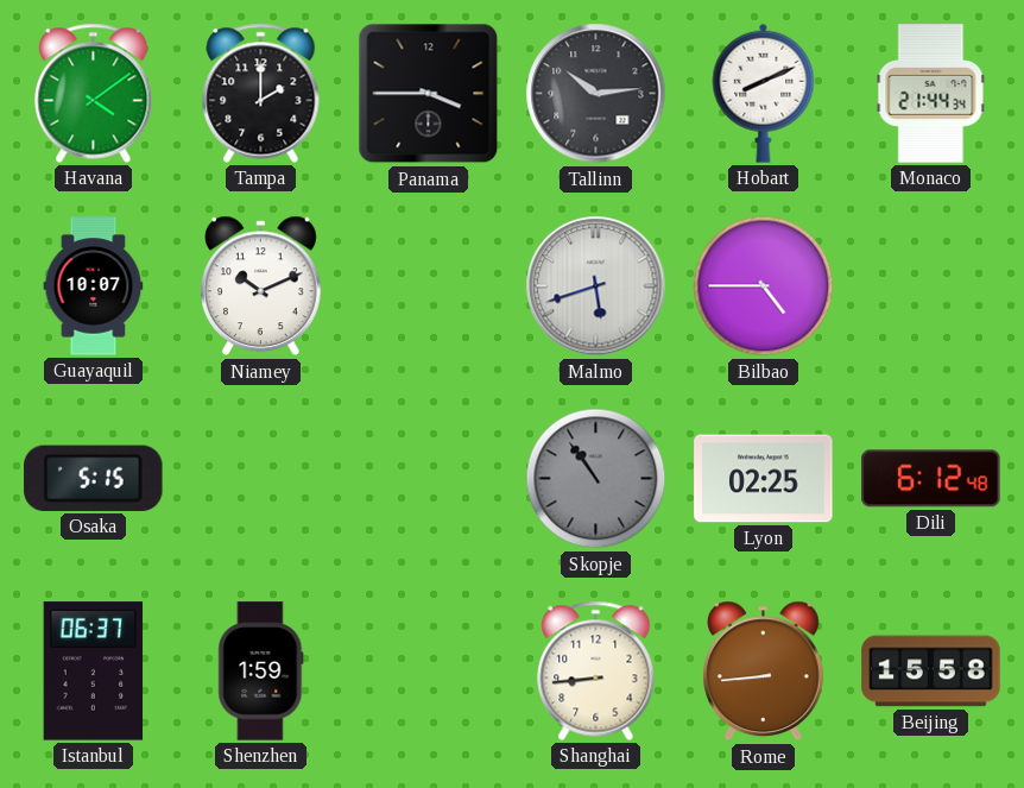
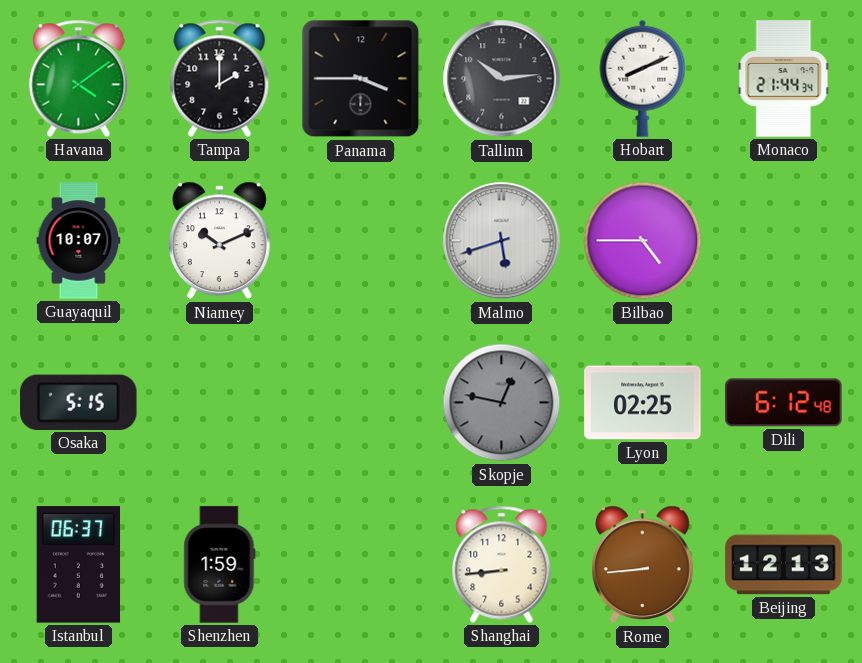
Skopje: 10:54 -> 12:47
Beijing: 15:58 -> 12:13
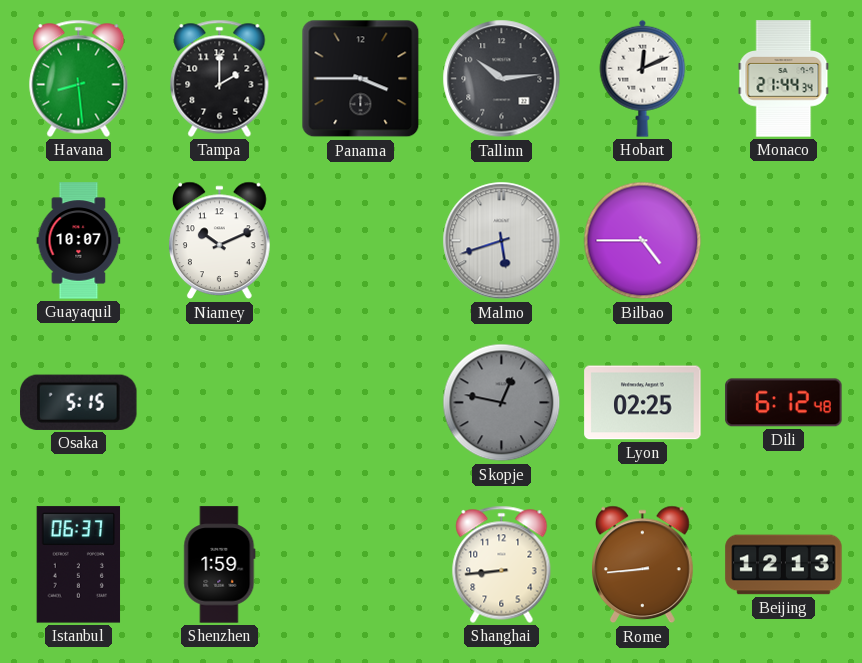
Havana: 4:09 -> 8:29
Hobart: 8:11 -> 12:11
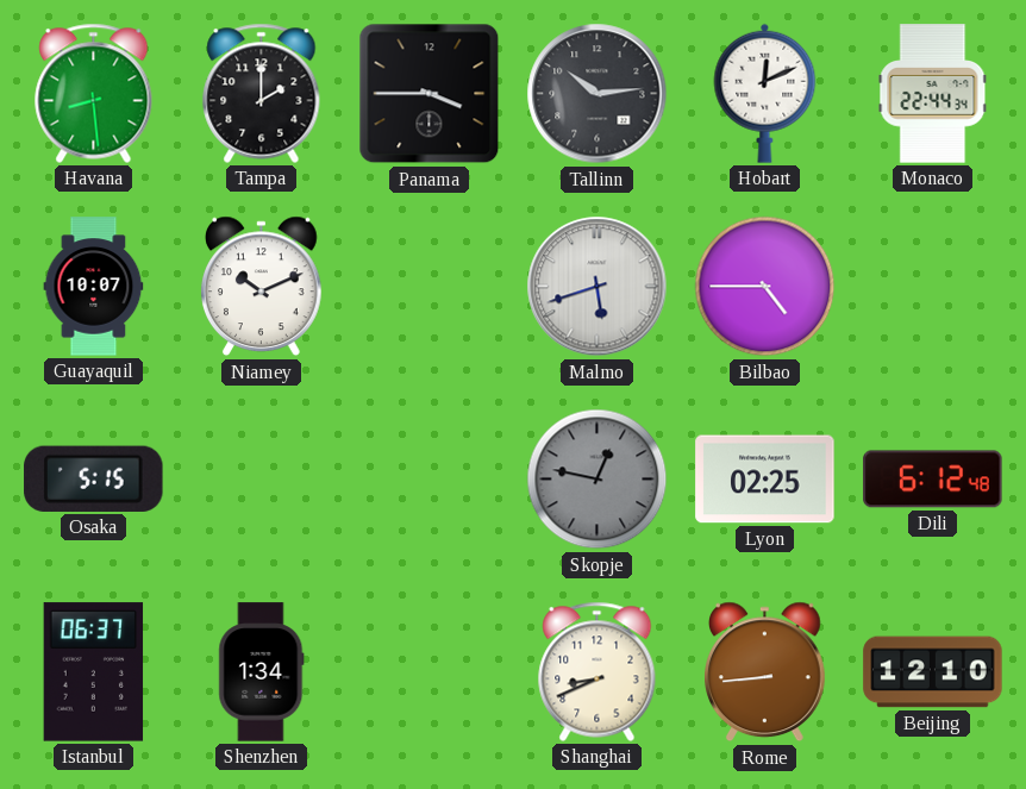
Monaco: 21:44 -> 22:44
Shenzhen: 1:59 -> 1:34
Shanghai: 8:44 -> 8:41
Beijing: 12:13 -> 12:10
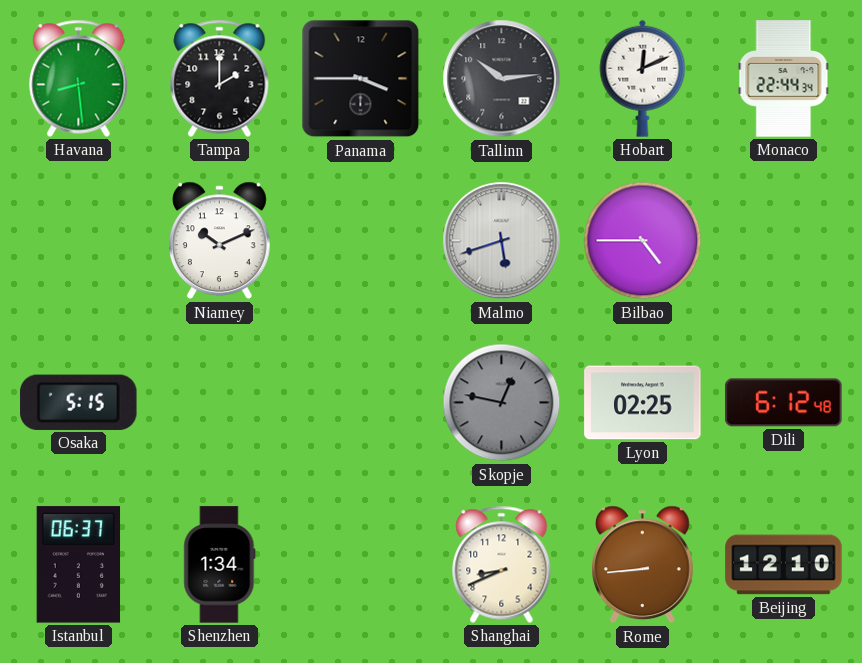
Guayaquil: 10:07 -> none
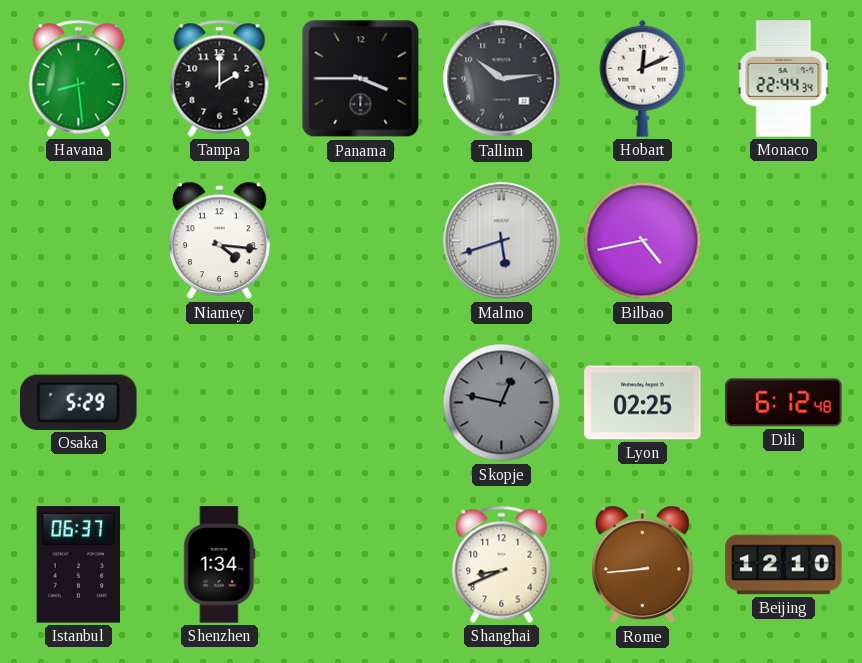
Niamey: 10:11 -> 4:16
Bilbao: 4:45 -> 4:43
Osaka: 5:15 -> 5:29
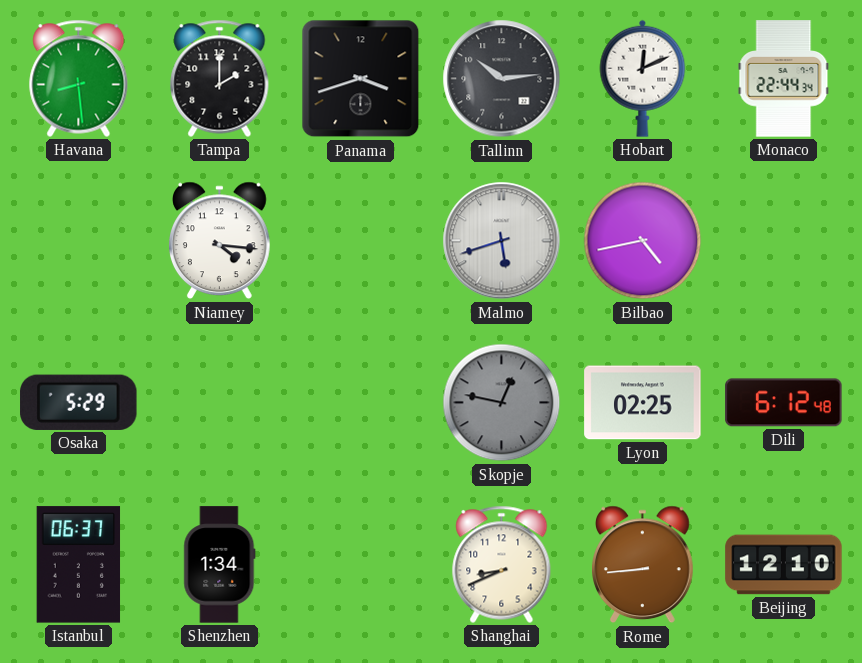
Panama: 3:45 -> 3:42
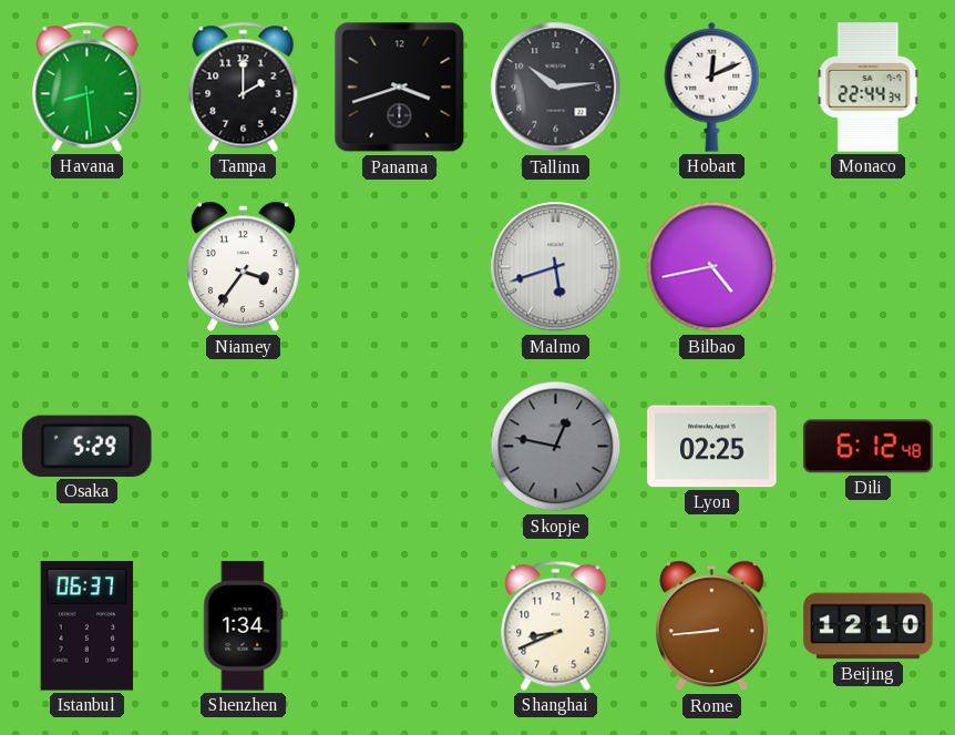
Niamey: 4:16 -> 3:36
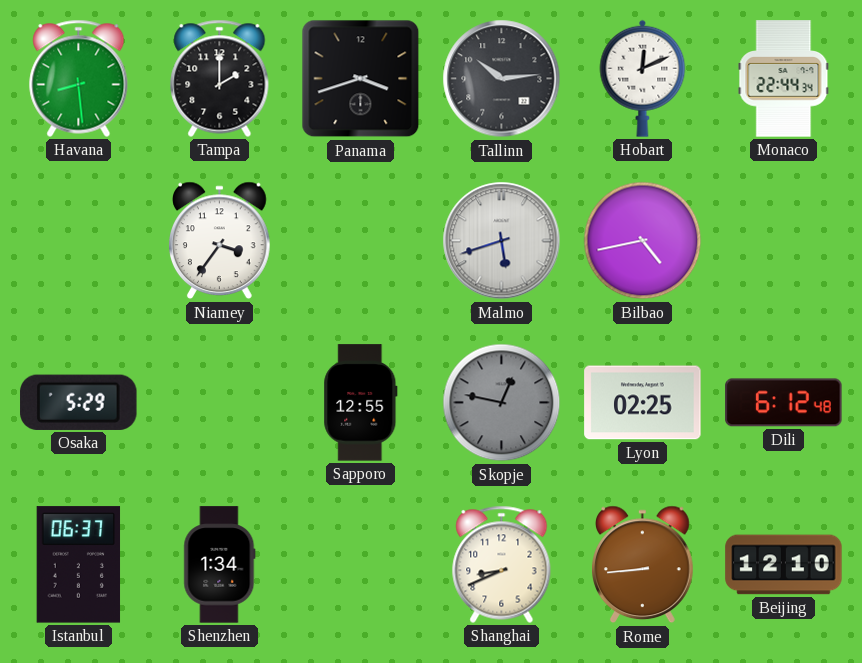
Sapporo: none -> 12:55
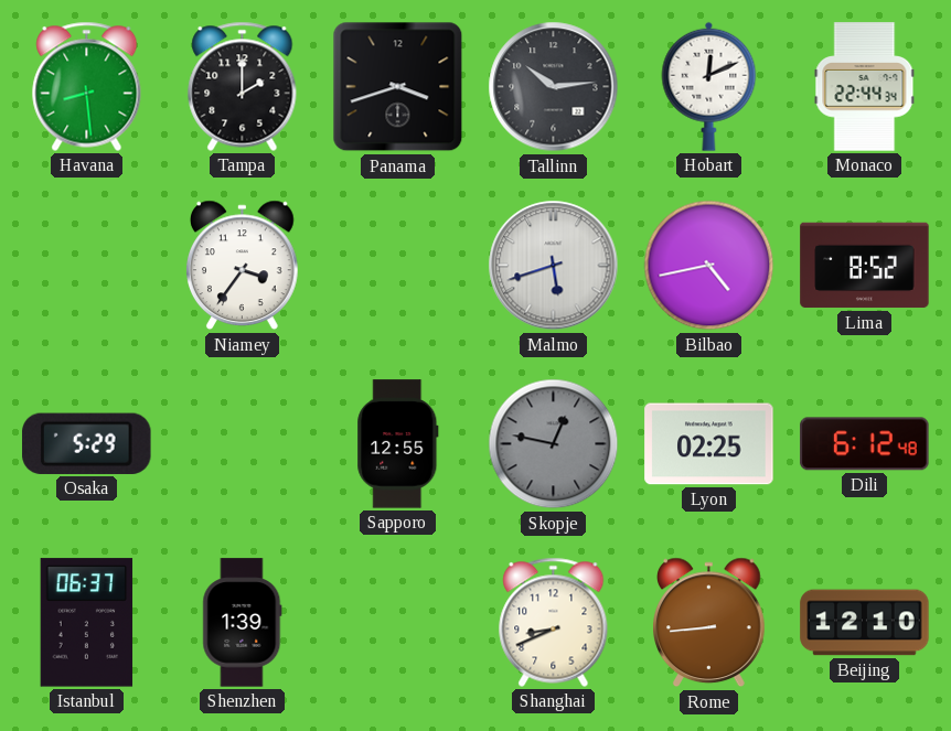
Lima: none -> 8:52
Shenzhen: 1:34 -> 1:39
